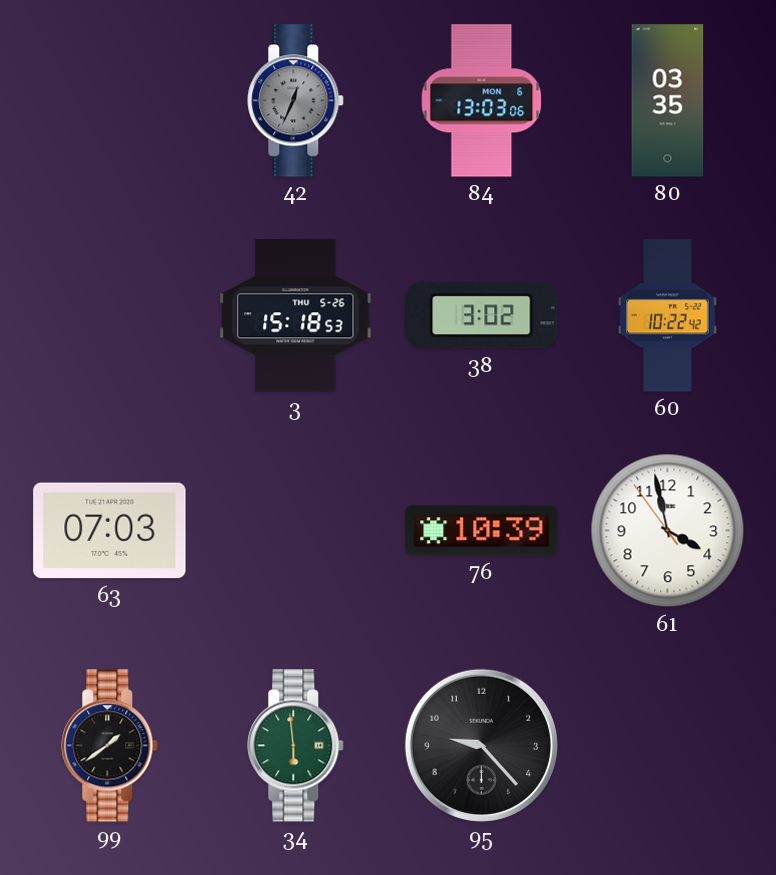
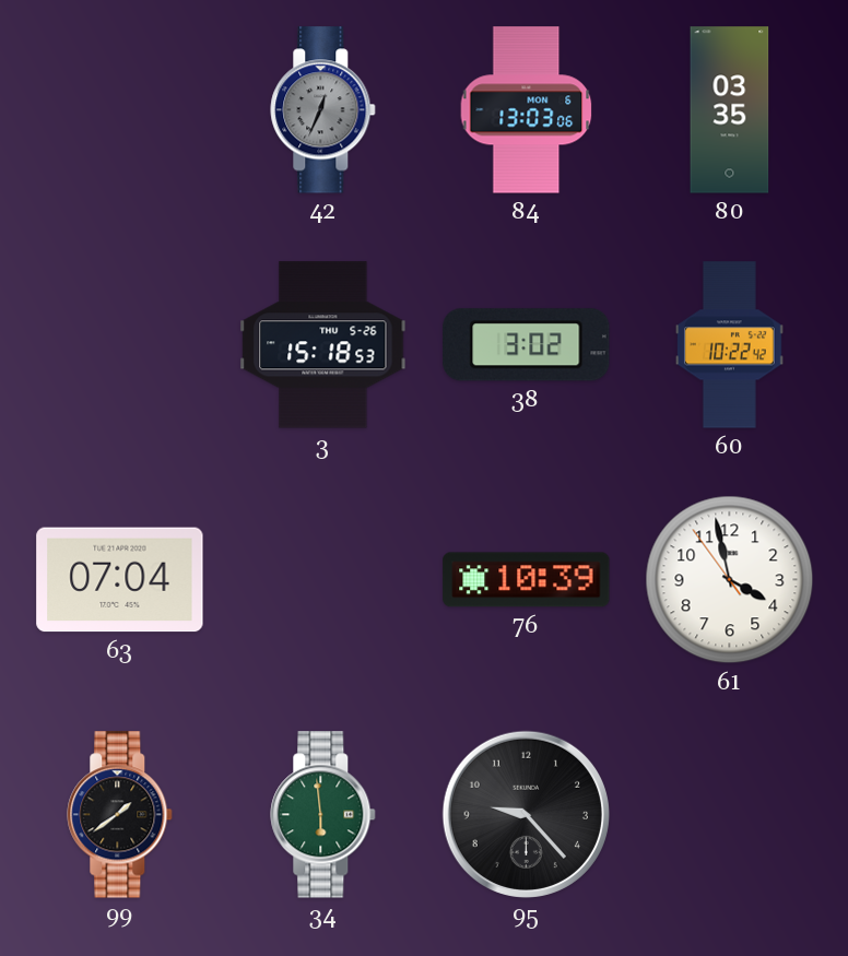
63: 07:03 -> 07:04
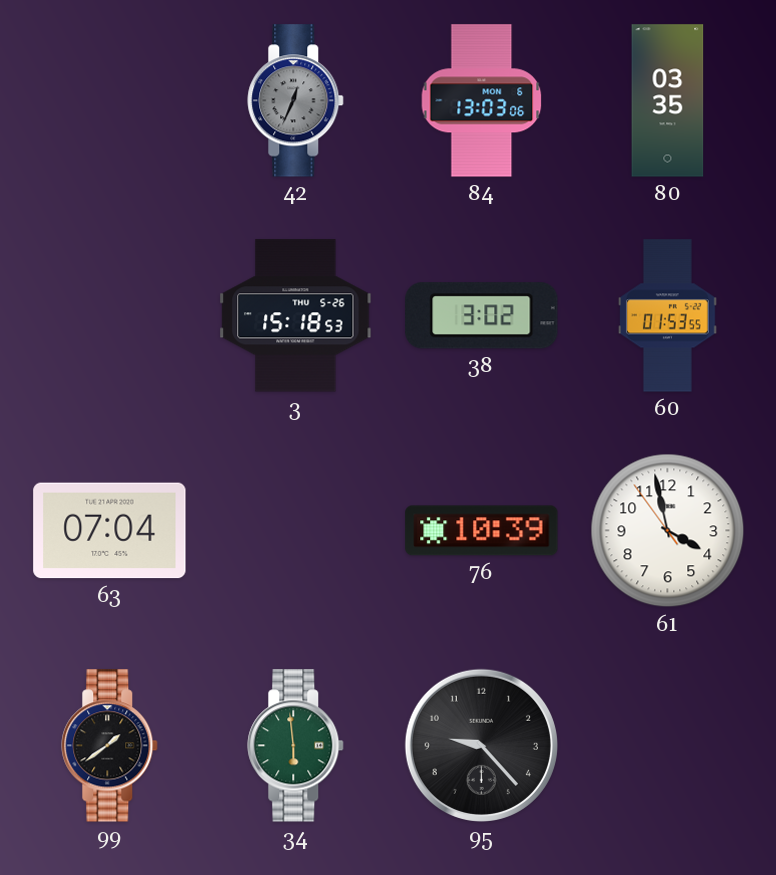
60: 10:22 -> 01:53
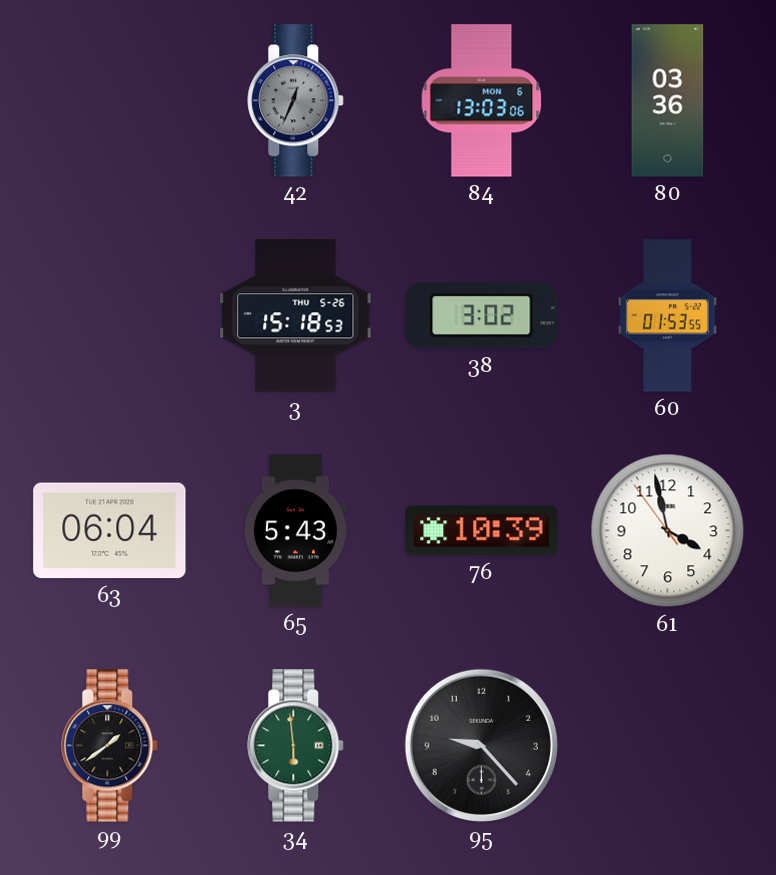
80: 03:35 -> 03:36
63: 07:04 -> 06:04
65: none -> 5:43
